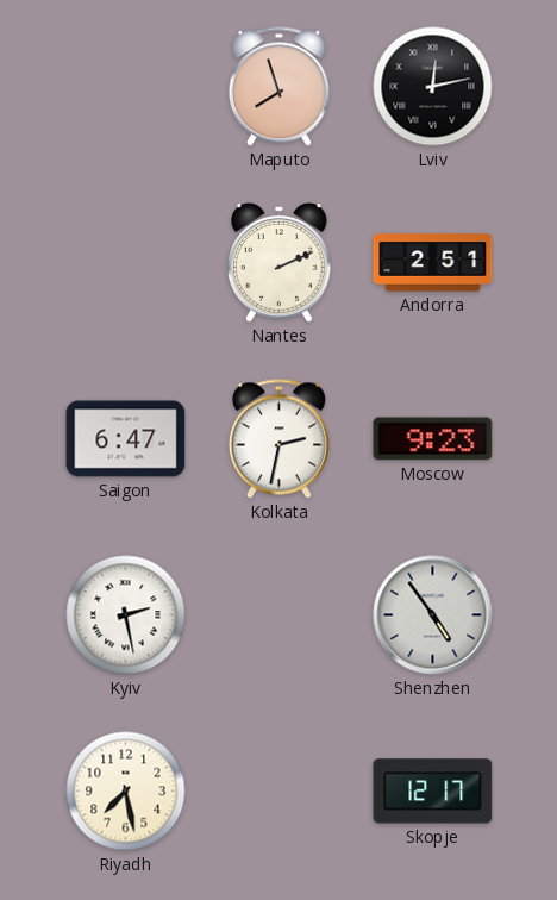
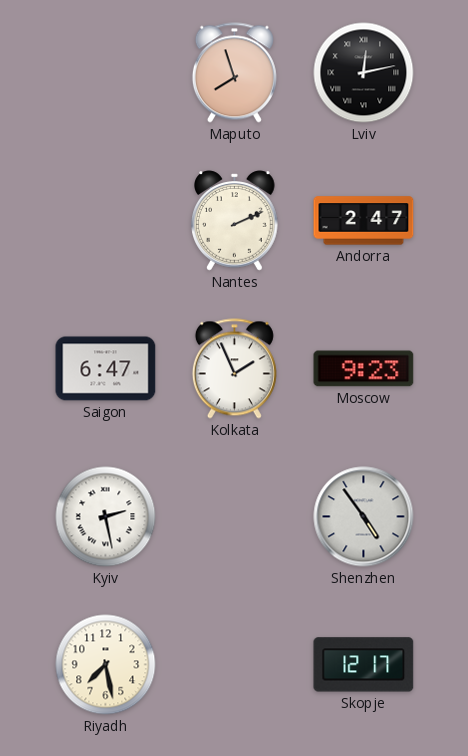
Andorra: 2:51 -> 2:47
Kolkata: 2:32 -> 1:56
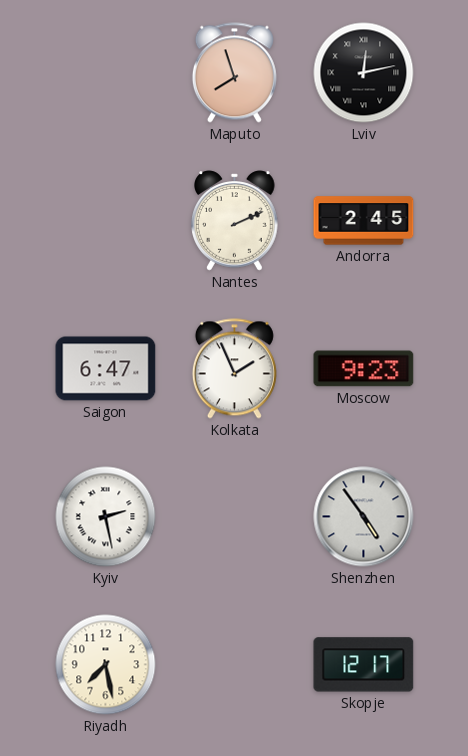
Andorra: 2:47 -> 2:45
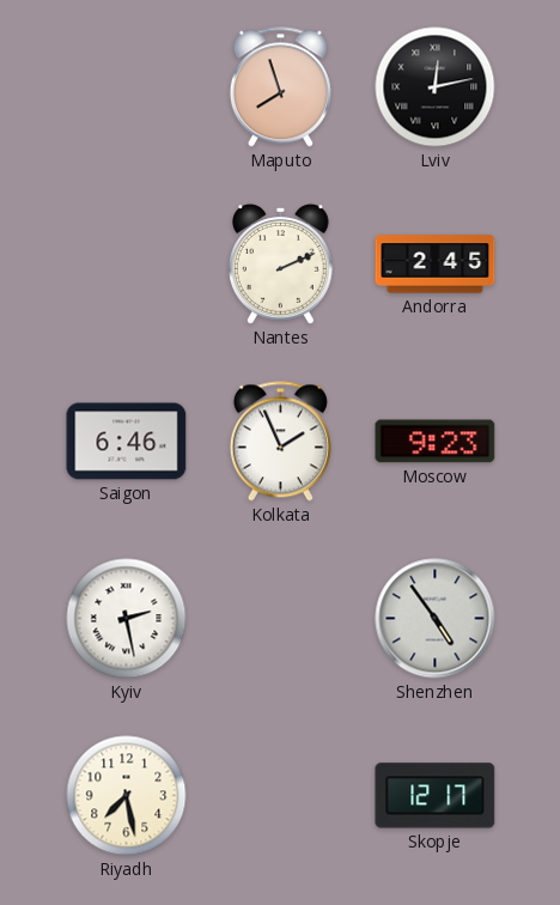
Saigon: 6:47 -> 6:46
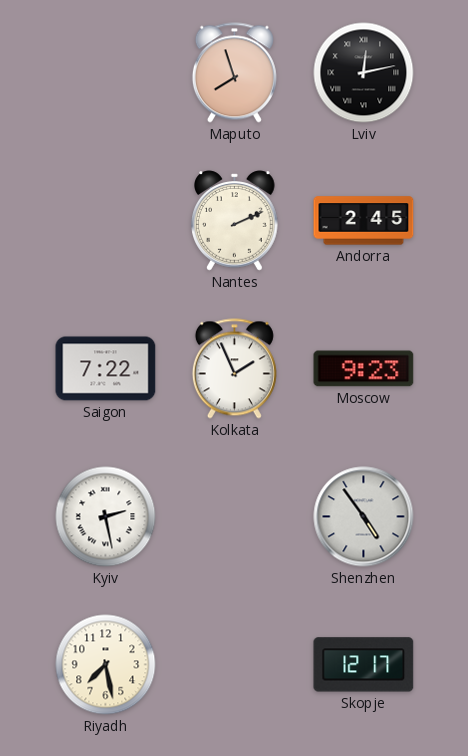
Saigon: 6:46 -> 7:22
